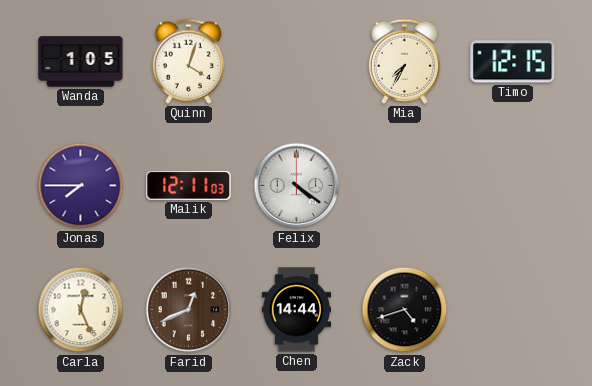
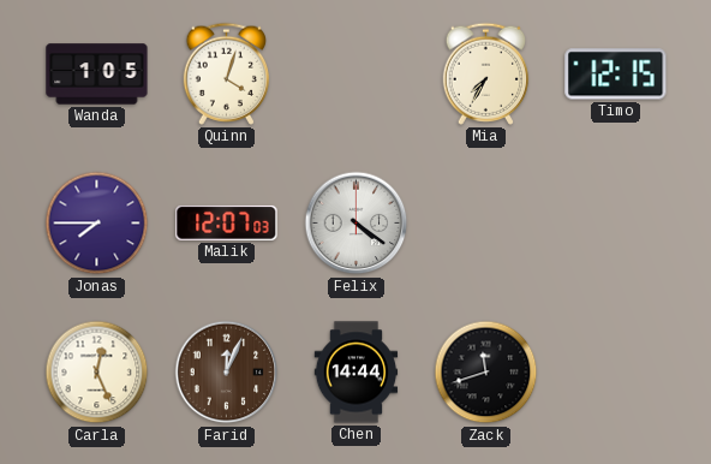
Malik: 12:11 -> 12:07
Farid: 12:41 -> 12:04
Zack: 4:42 -> 11:42
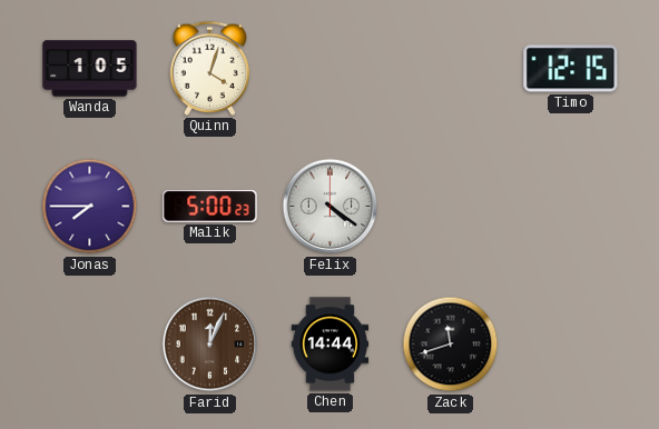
Mia: 7:35 -> none
Malik: 12:07 -> 5:00
Carla: 12:26 -> none
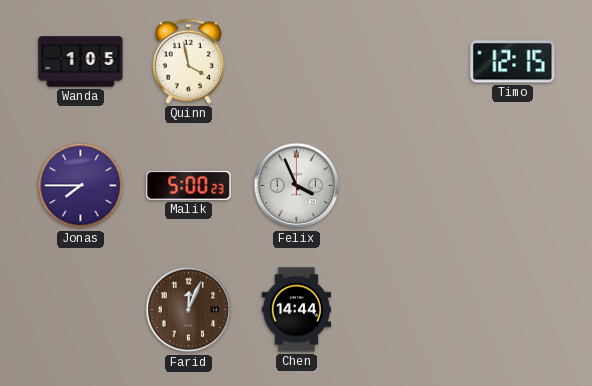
Quinn: 4:03 -> 3:58
Felix: 4:21 -> 3:56
Zack: 11:42 -> none
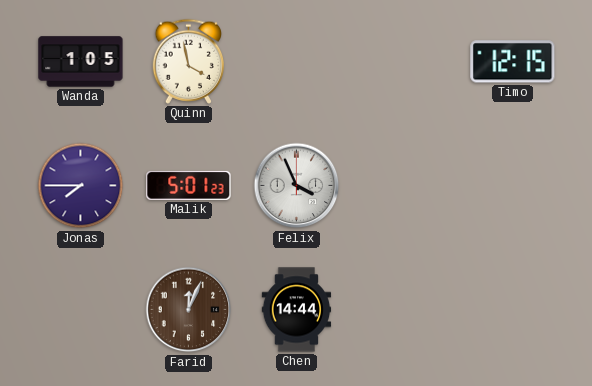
Malik: 5:00 -> 5:01
